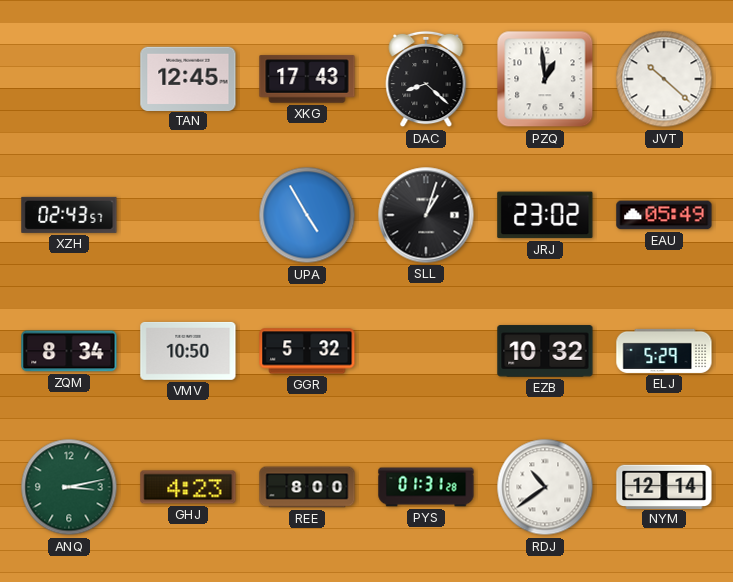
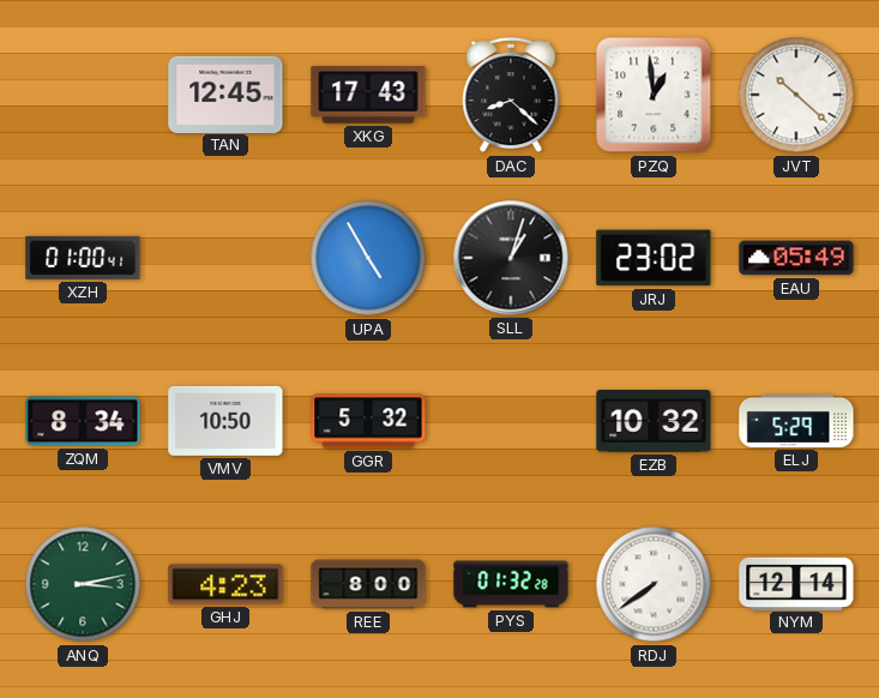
XZH: 02:43 -> 01:00
PYS: 01:31 -> 01:32
RDJ: 10:39 -> 7:39
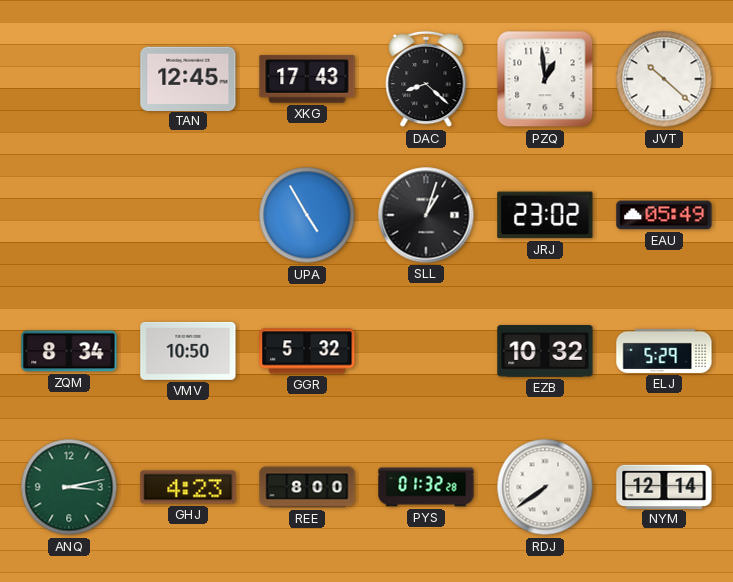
XZH: 01:00 -> none
